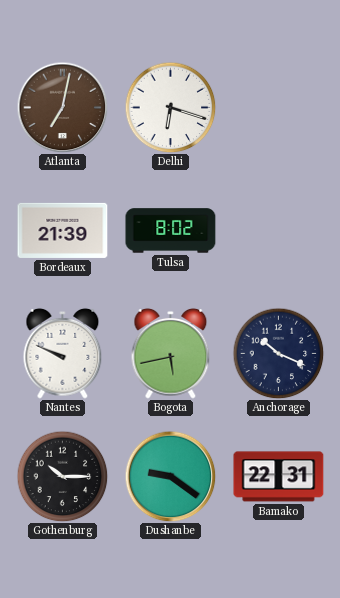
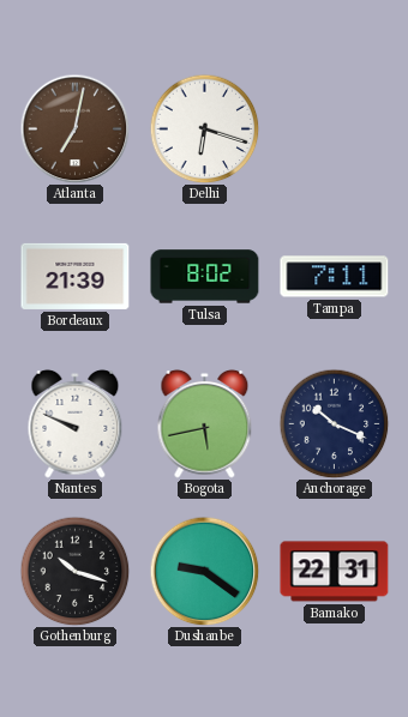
Tampa: none -> 7:11
Gothenburg: 10:15 -> 10:18
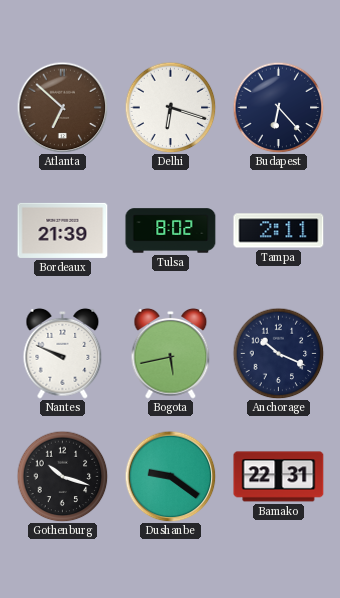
Atlanta: 7:02 -> 6:52
Budapest: none -> 6:23
Tampa: 7:11 -> 2:11
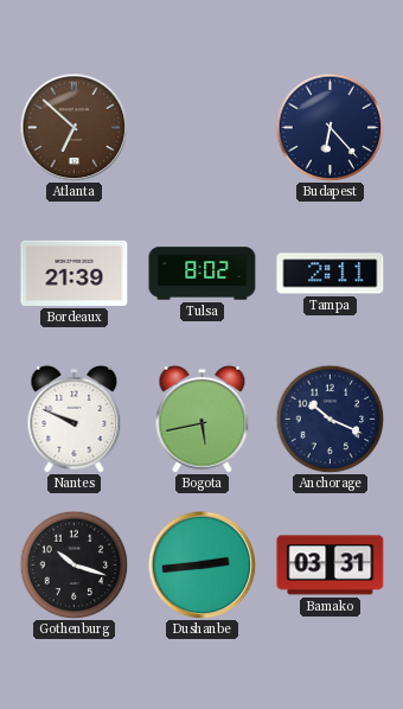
Delhi: 6:18 -> none
Dushanbe: 9:21 -> 2:44
Bamako: 22:31 -> 03:31
